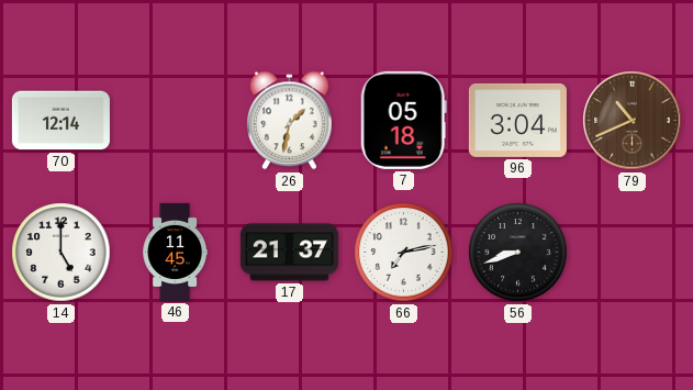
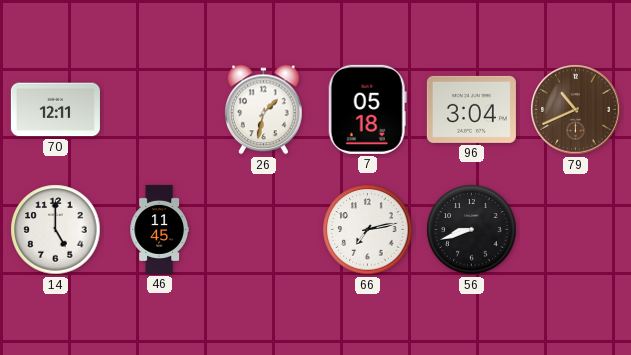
70: 12:14 -> 12:11
17: 21:37 -> none
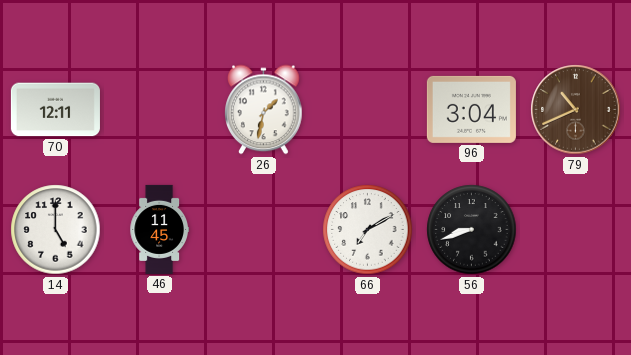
7: 05:18 -> none
66: 7:13 -> 7:10
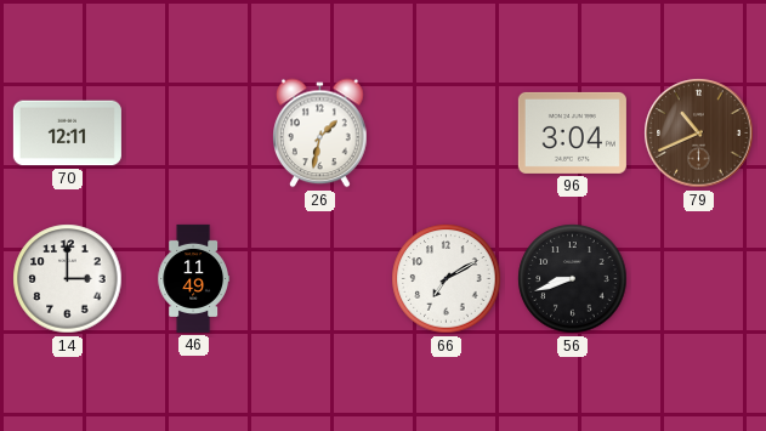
14: 5:00 -> 3:00
46: 11:45 -> 11:49
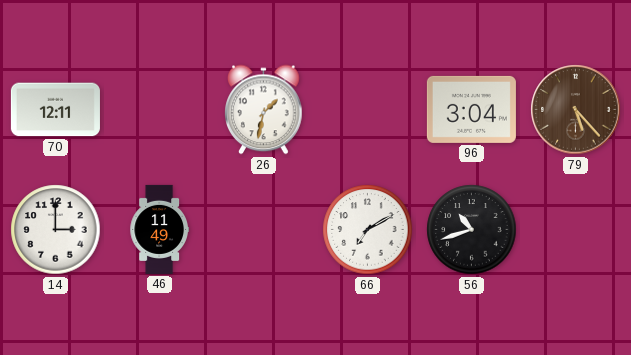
79: 10:41 -> 5:23
56: 8:42 -> 10:42
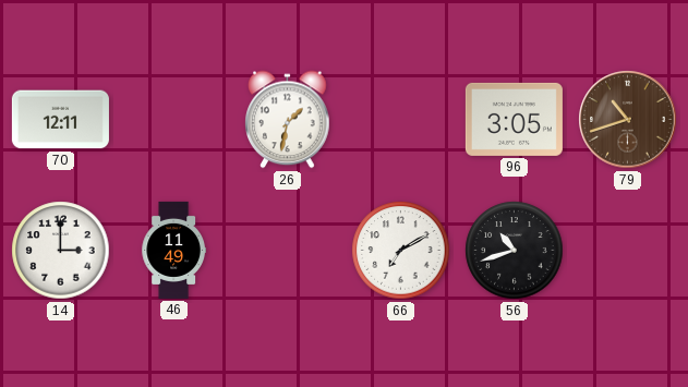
96: 3:04 -> 3:05
79: 5:23 -> 10:42
